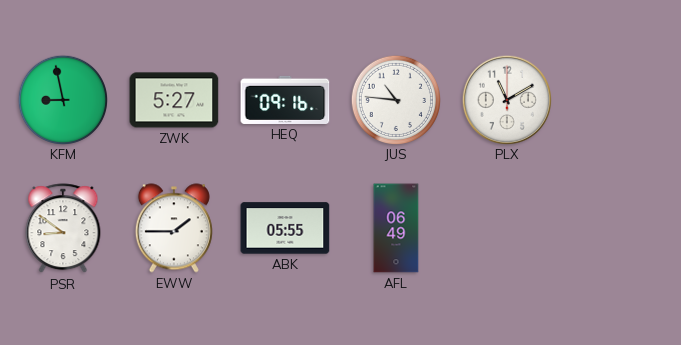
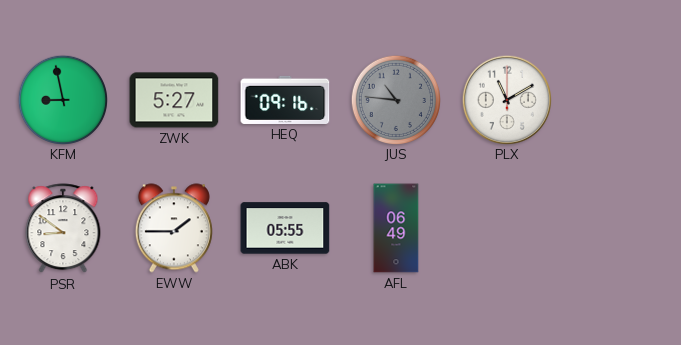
JUS dial: white -> grey
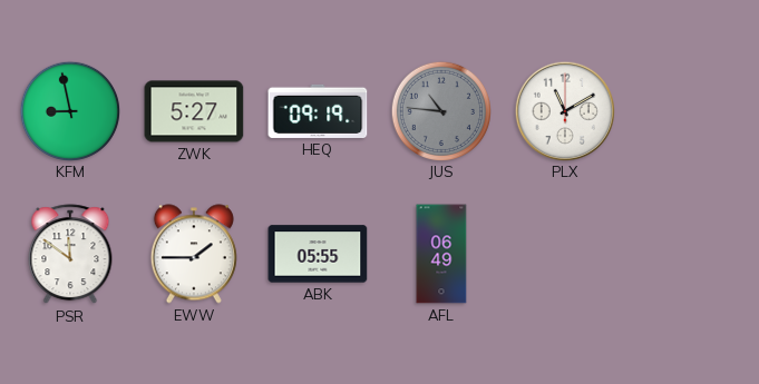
HEQ: 09:16 -> 09:19
PSR: 8:51 -> 11:51
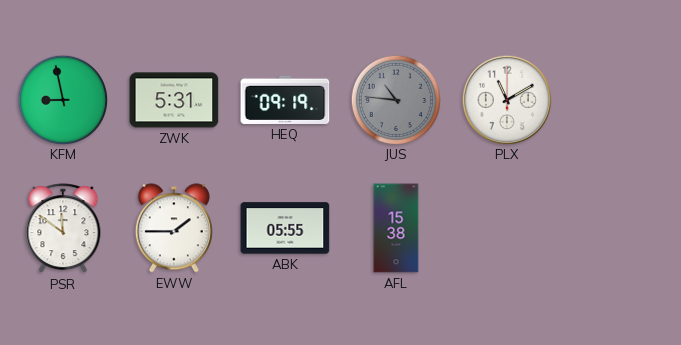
ZWK: 5:27 -> 5:31
AFL: 06:49 -> 15:38
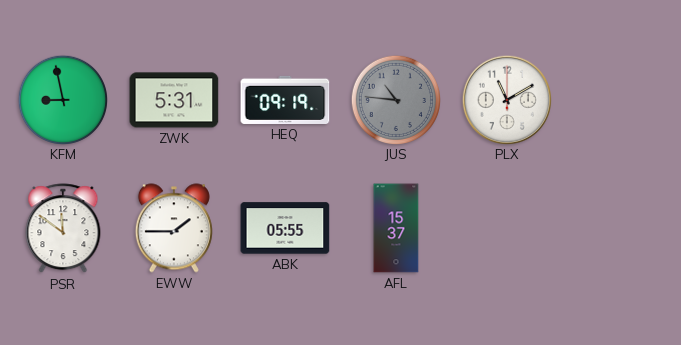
AFL: 15:38 -> 15:37
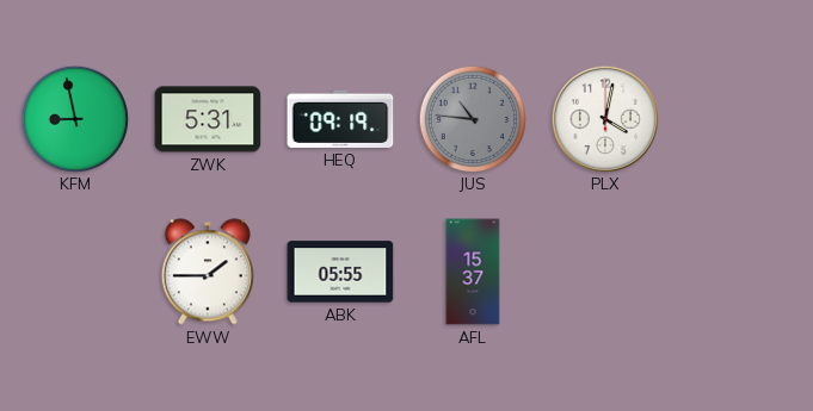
PLX: 11:10 -> 4:02
PSR: 11:51 -> none
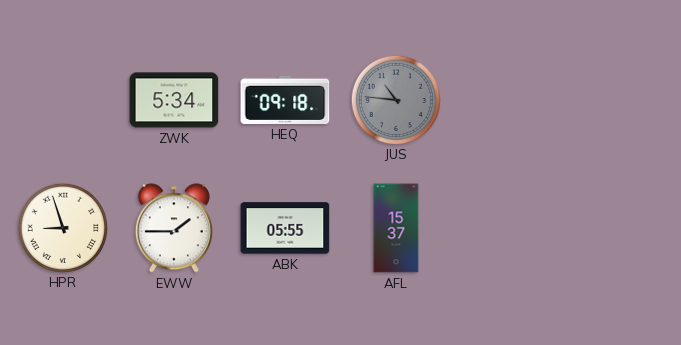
KFM: 8:58 -> none
ZWK: 5:31 -> 5:34
HEQ: 09:19 -> 09:18
PLX: 4:02 -> none
HPR: none -> 8:57
